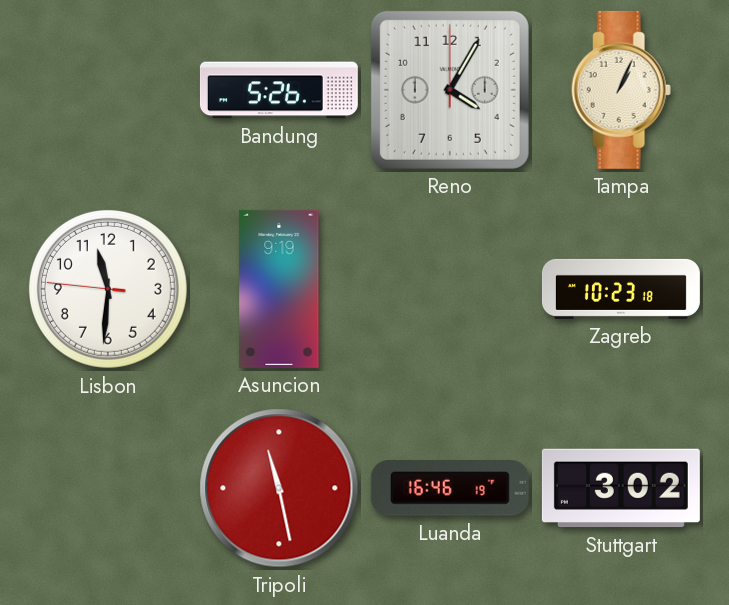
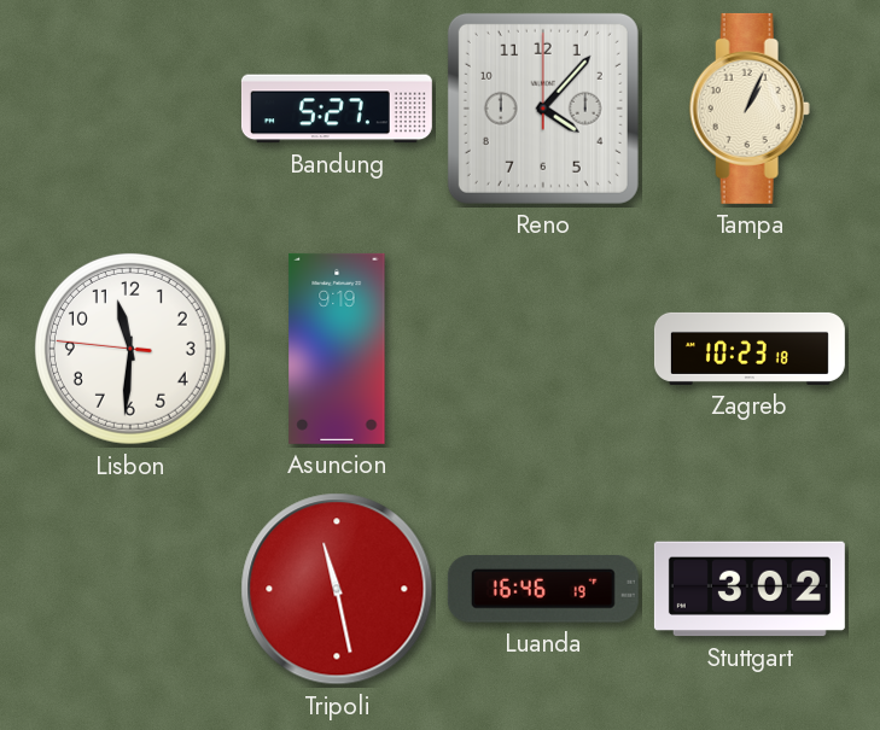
Bandung: 5:26 -> 5:27
Reno: 4:05 -> 4:07
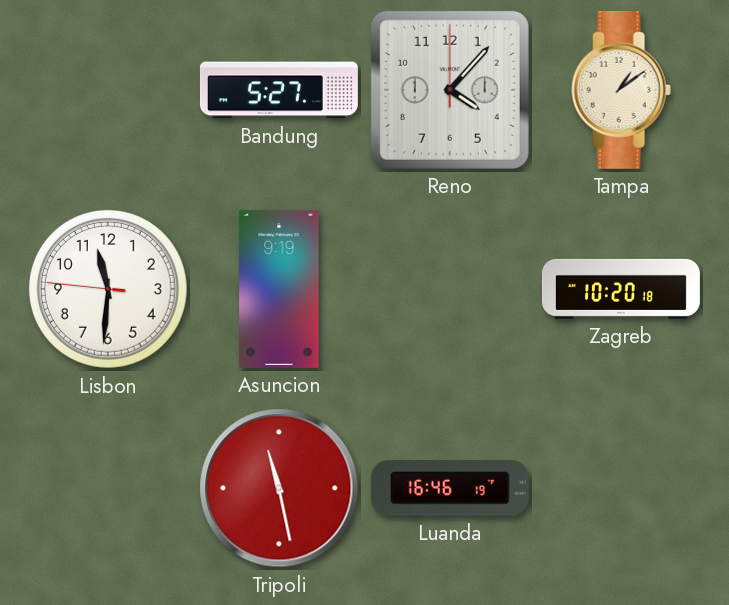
Tampa: 1:04 -> 1:09
Zagreb: 10:23 -> 10:20
Stuttgart: 3:02 -> none
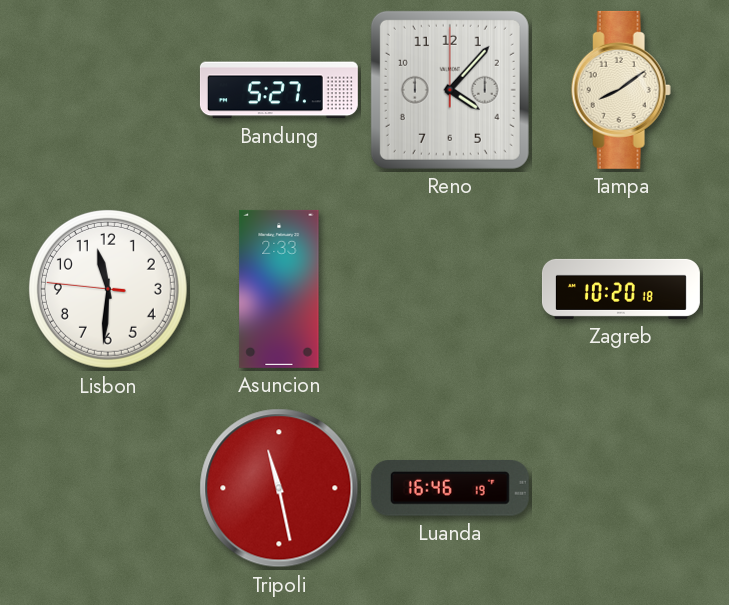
Tampa: 1:09 -> 8:09
Asuncion: 9:19 -> 2:33
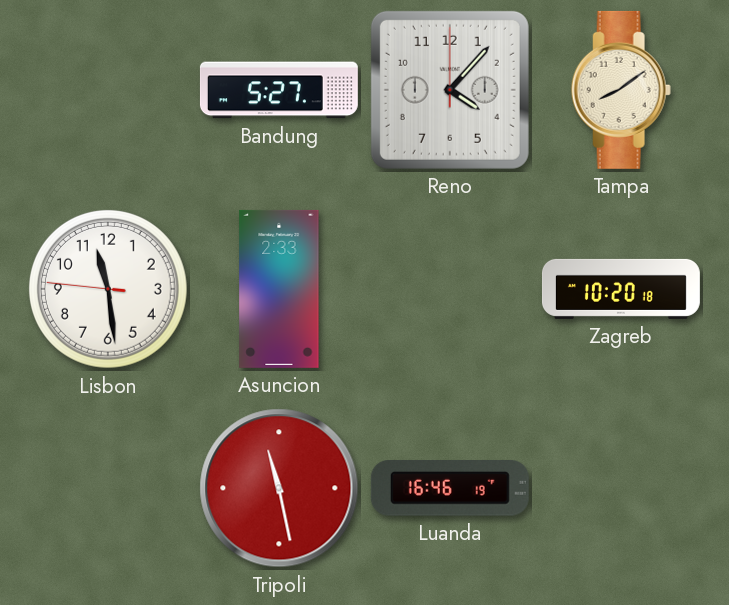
Lisbon: 11:30 -> 11:28
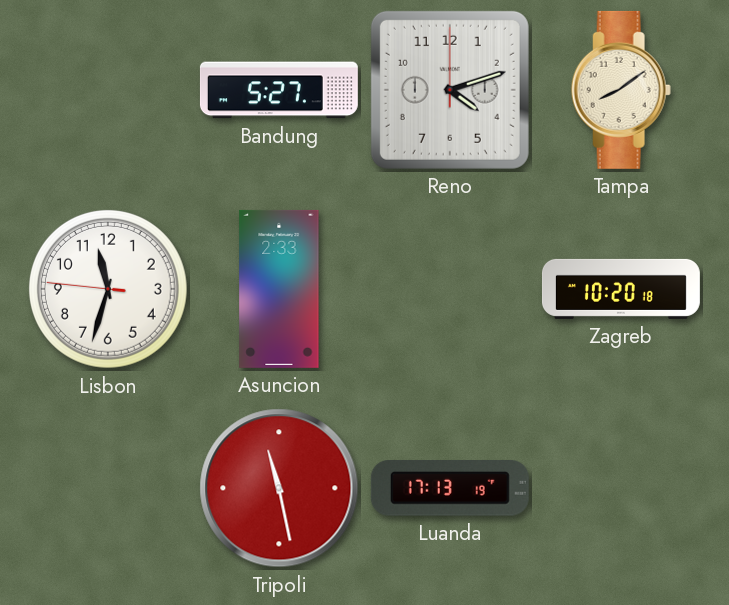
Reno: 4:07 -> 4:12
Lisbon: 11:28 -> 11:32
Luanda: 16:46 -> 17:13
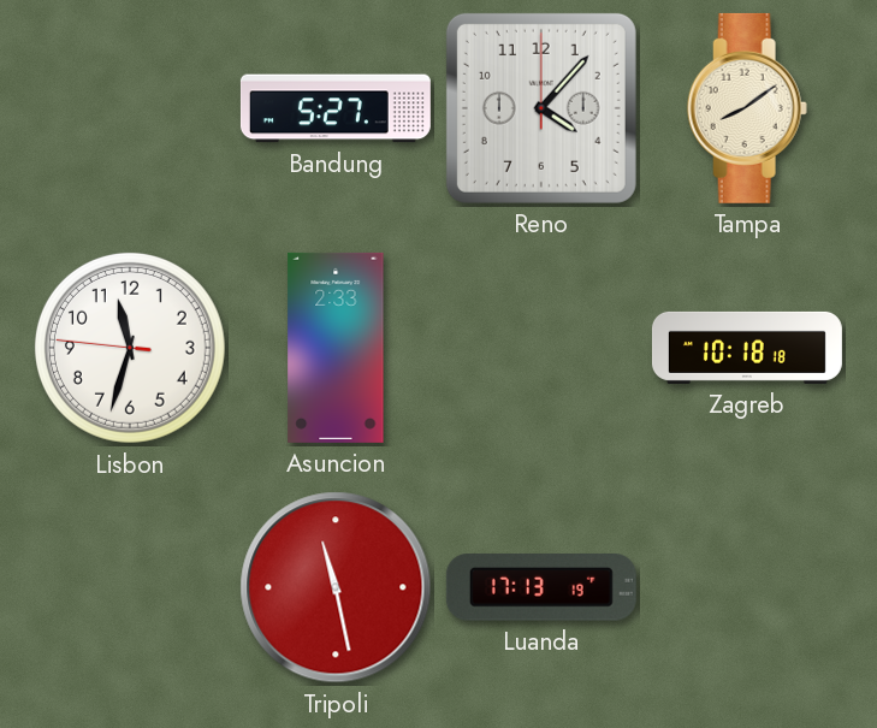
Reno: 4:12 -> 4:07
Zagreb: 10:20 -> 10:18
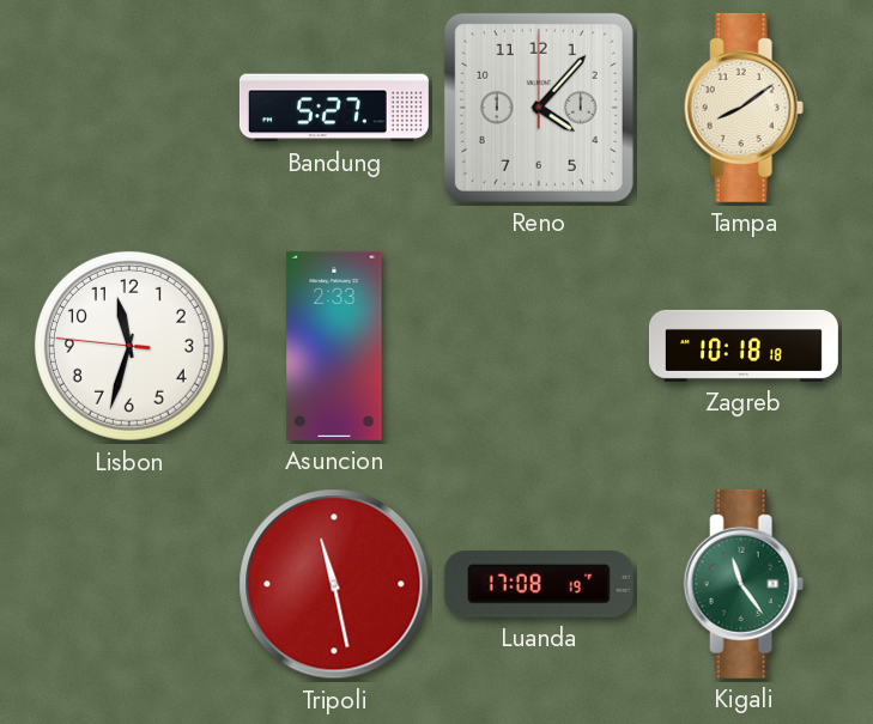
Luanda: 17:13 -> 17:08
Kigali: none -> 11:24
